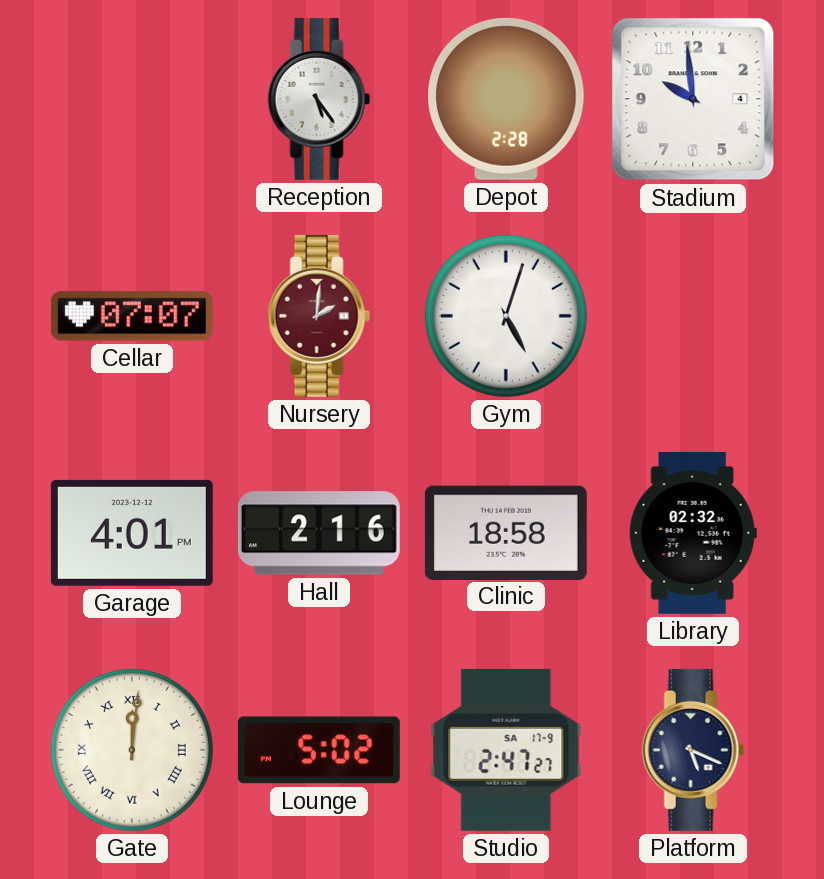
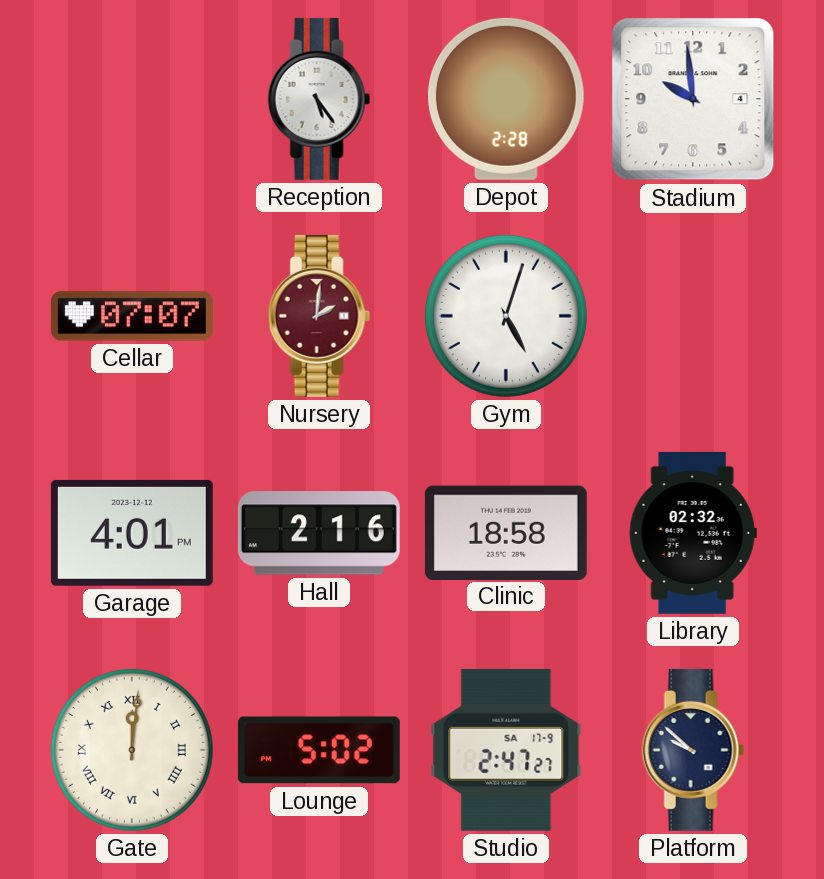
Platform: 5:19 -> 9:52
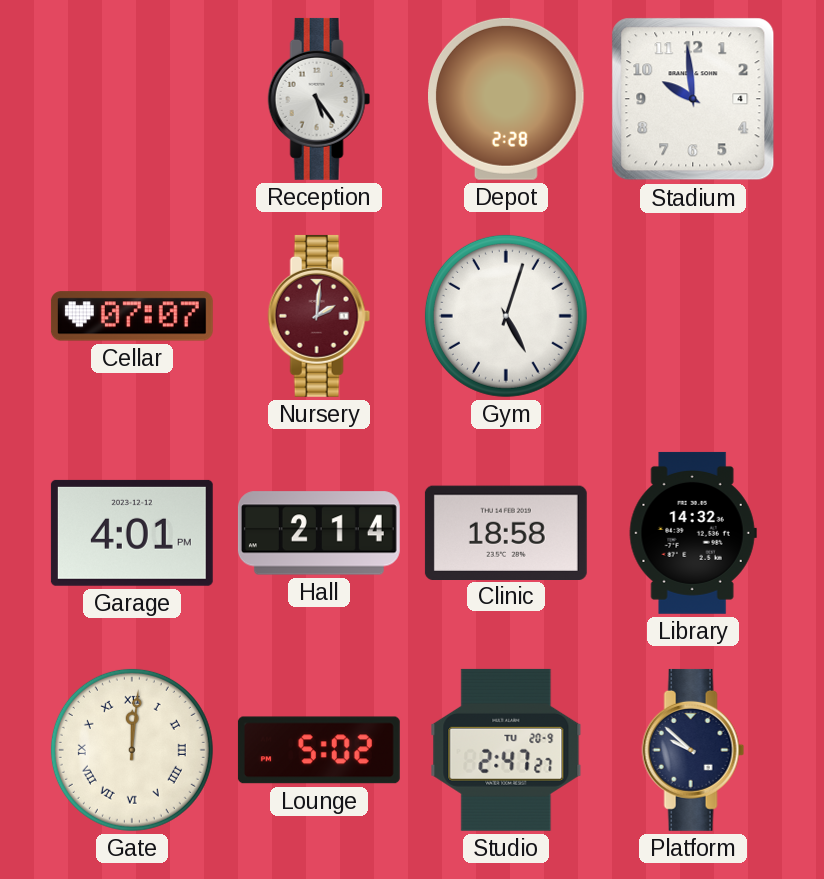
Hall: 2:16 -> 2:14
Library: 02:32 -> 14:32
Studio date: SA 17-9 -> TU 20-9
